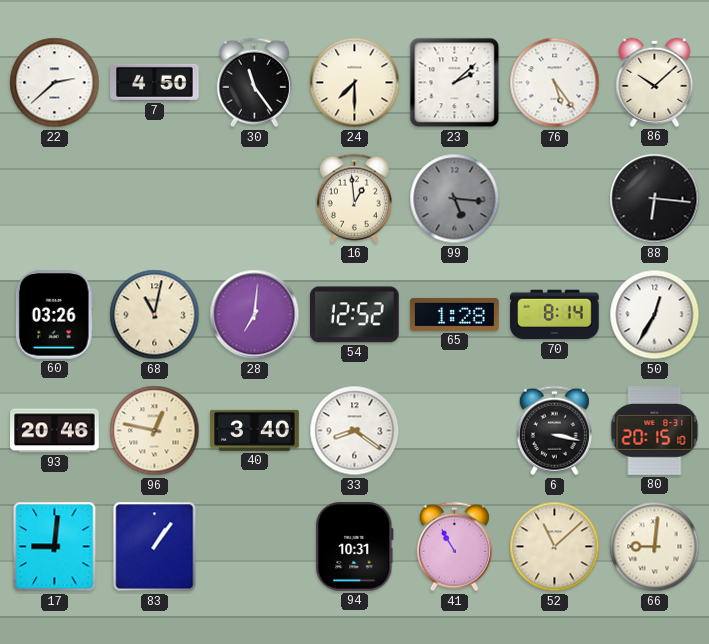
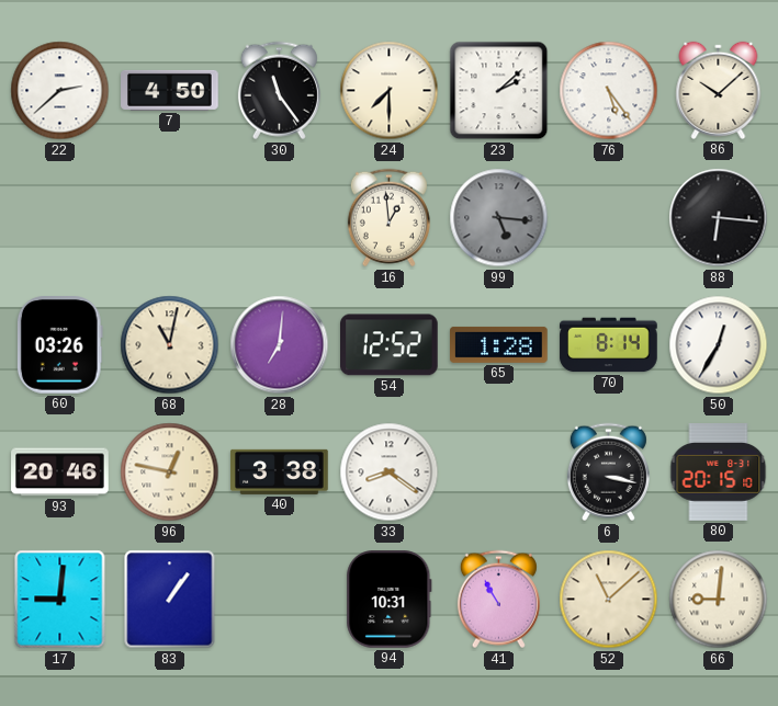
40: 3:40 -> 3:38
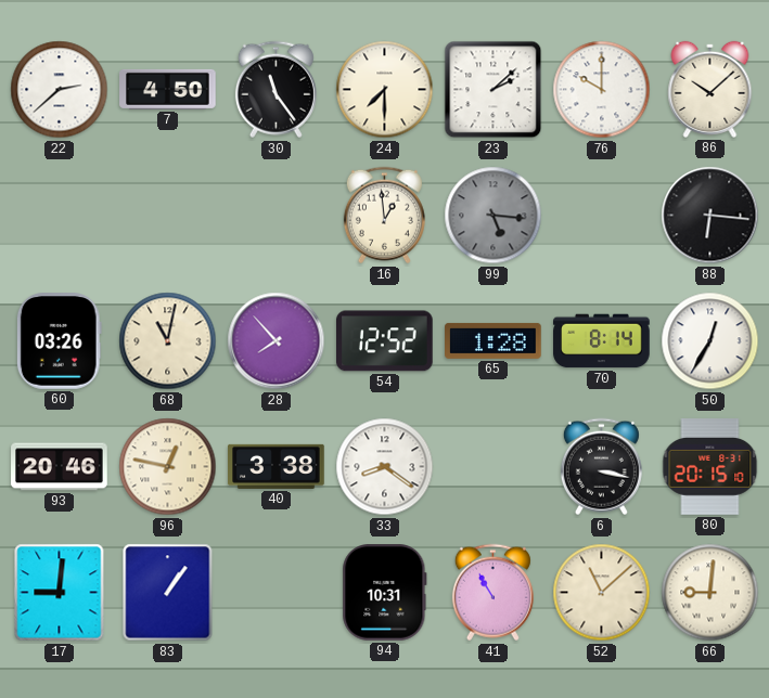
76: 5:24 -> 10:00
28: 7:01 -> 7:53
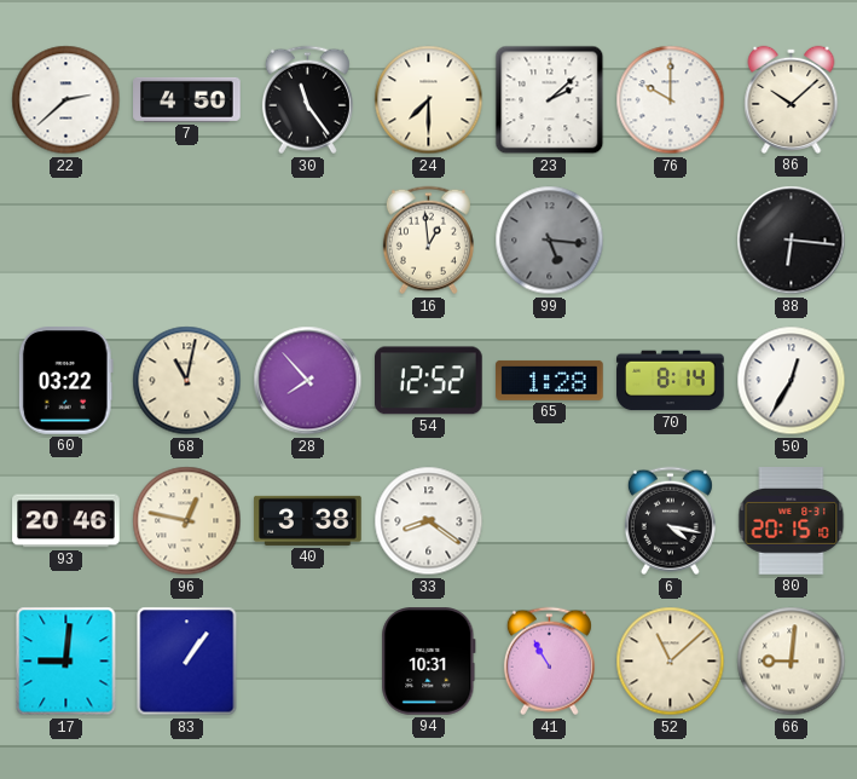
60: 03:26 -> 03:22
6: 3:17 -> 4:17
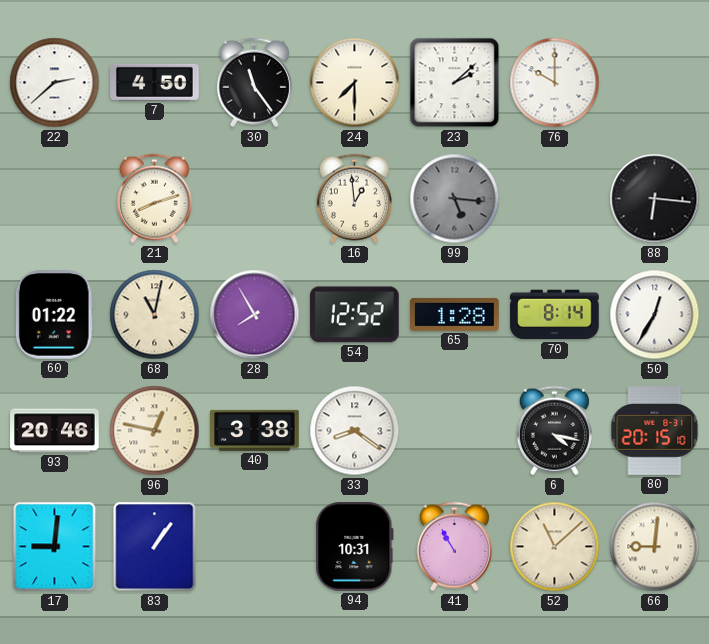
86: 10:08 -> none
21: none -> 8:12
60: 03:22 -> 01:22
28: 7:53 -> 7:55
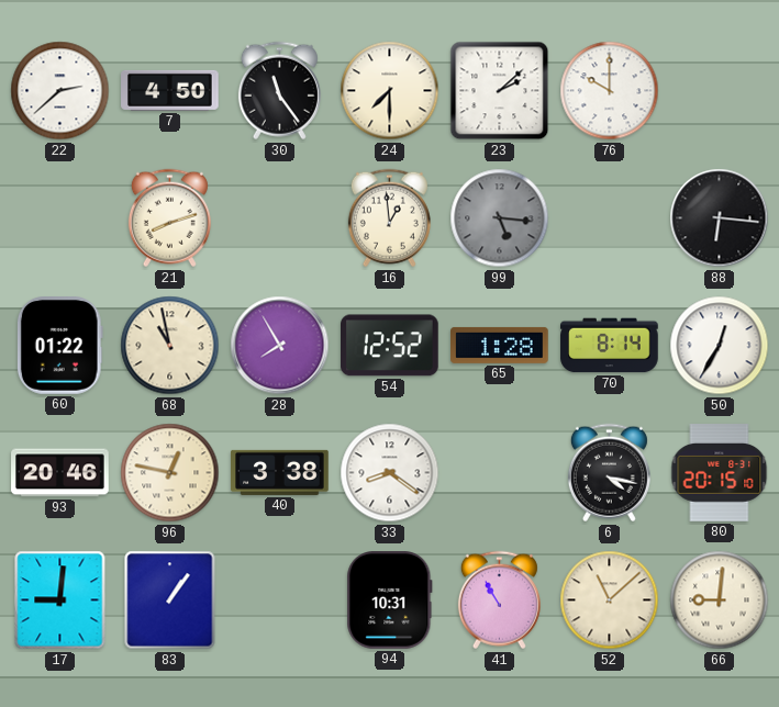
68: 11:02 -> 10:58
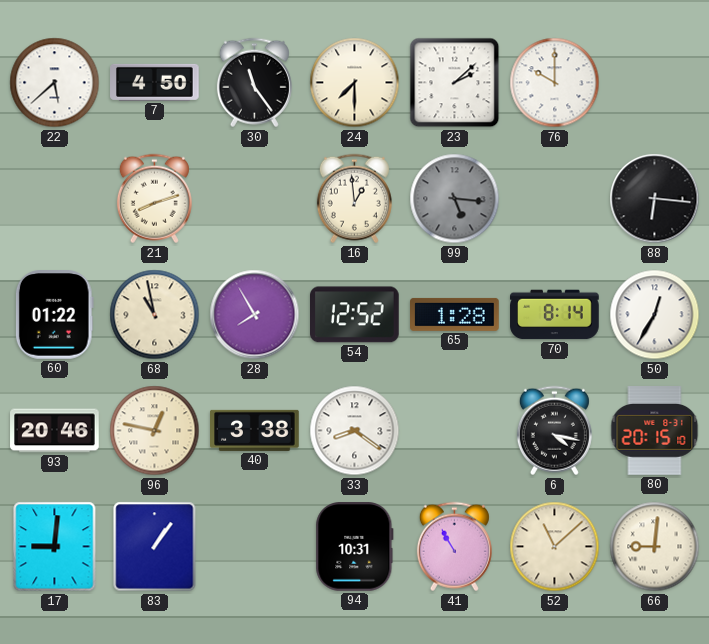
22: 2:38 -> 5:38
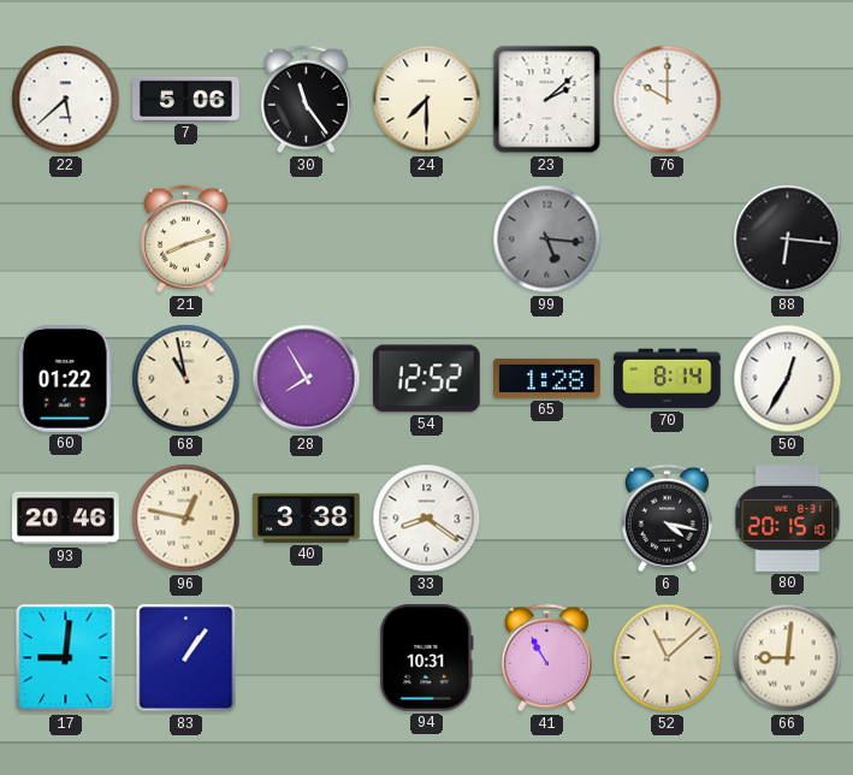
7: 4:50 -> 5:06
16: 12:59 -> none
